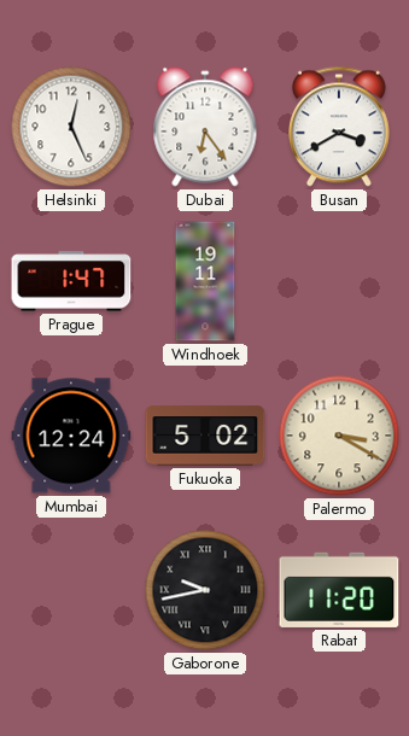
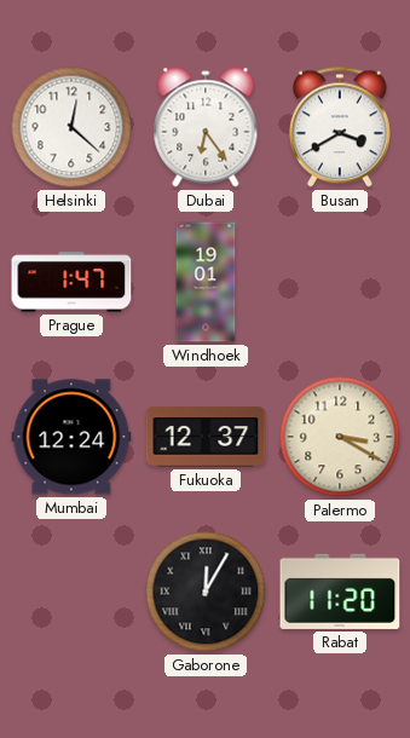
Helsinki: 12:26 -> 12:22
Windhoek: 19:11 -> 19:01
Fukuoka: 5:02 -> 12:37
Gaborone: 9:43 -> 12:05
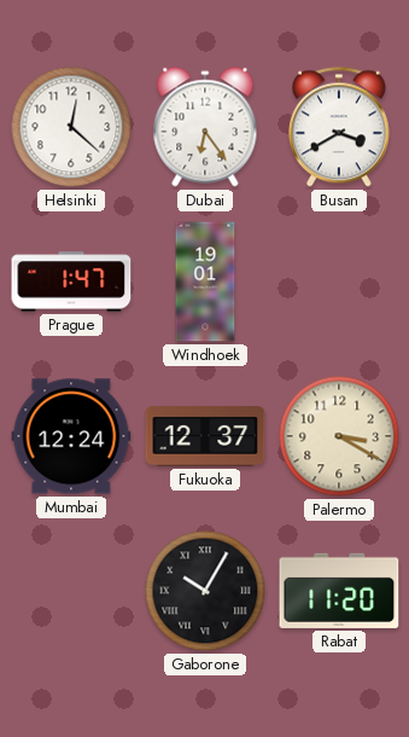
Gaborone: 12:05 -> 10:05
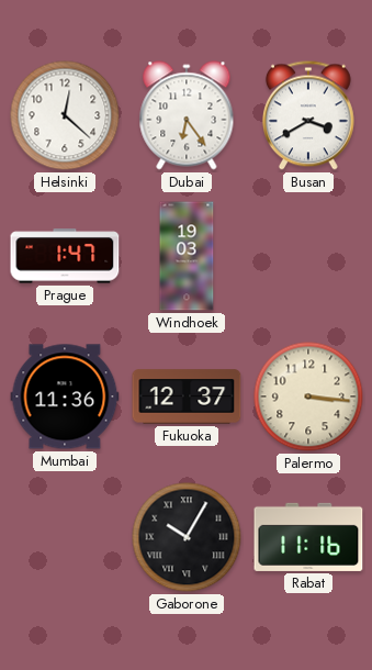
Windhoek: 19:01 -> 19:03
Mumbai: 12:24 -> 11:36
Palermo: 3:20 -> 3:16
Rabat: 11:20 -> 11:16
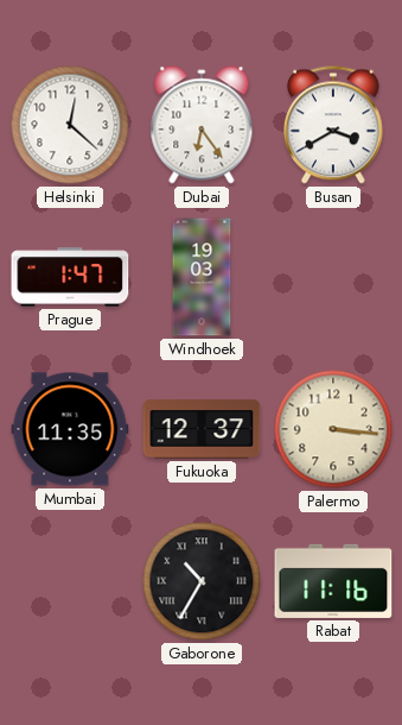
Mumbai: 11:36 -> 11:35
Gaborone: 10:05 -> 10:35
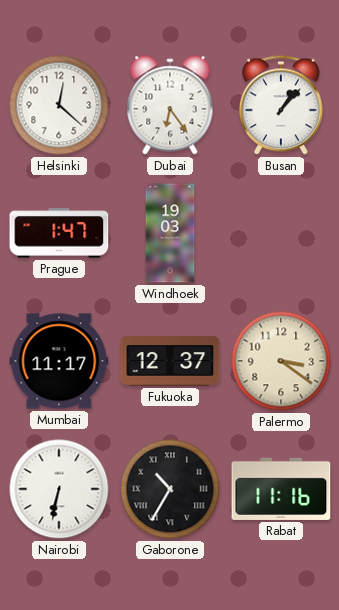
Busan: 3:40 -> 1:07
Mumbai: 11:35 -> 11:17
Palermo: 3:16 -> 3:21
Nairobi: none -> 6:32
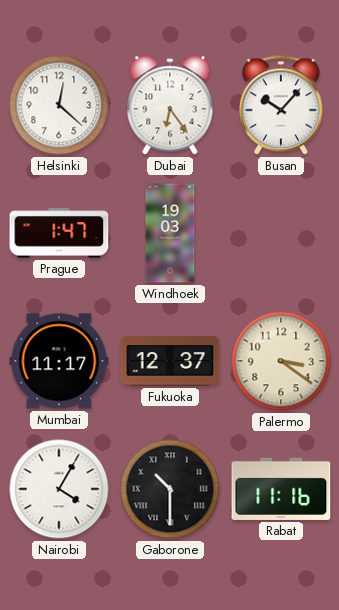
Busan: 1:07 -> 10:07
Nairobi: 6:32 -> 4:05
Gaborone: 10:35 -> 10:30
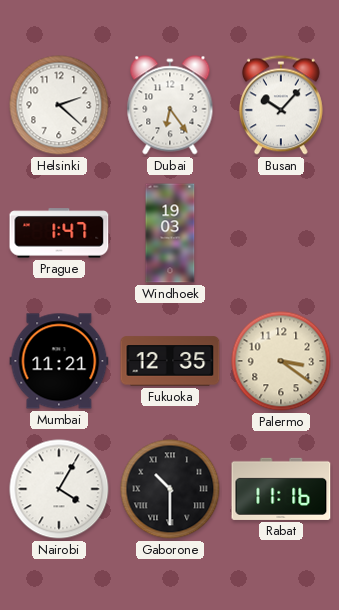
Helsinki: 12:22 -> 2:22
Mumbai: 11:17 -> 11:21
Fukuoka: 12:37 -> 12:35
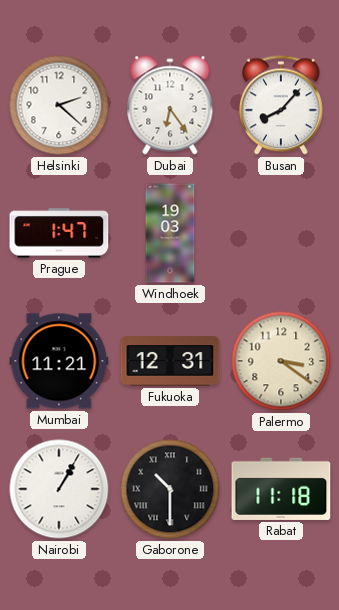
Busan: 10:07 -> 8:07
Fukuoka: 12:35 -> 12:31
Nairobi: 4:05 -> 1:05
Rabat: 11:16 -> 11:18
